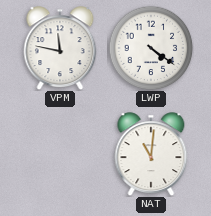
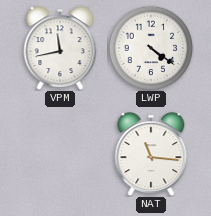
VPM: 11:47 -> 11:43
NAT: 11:01 -> 11:16
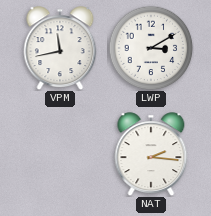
LWP: 4:21 -> 3:10
NAT: 11:16 -> 2:16
